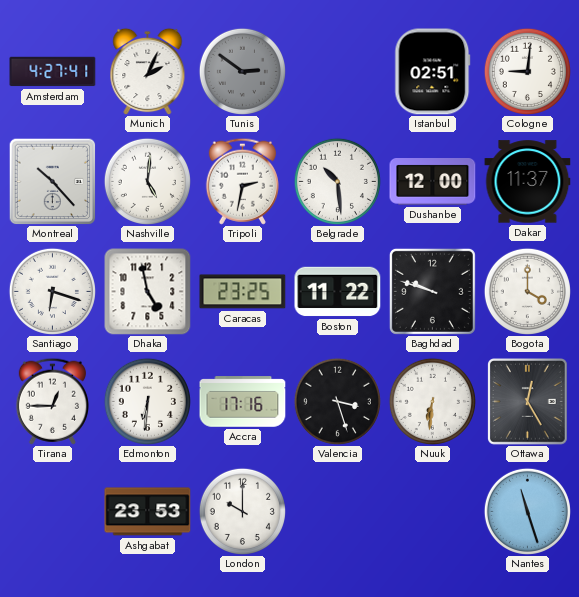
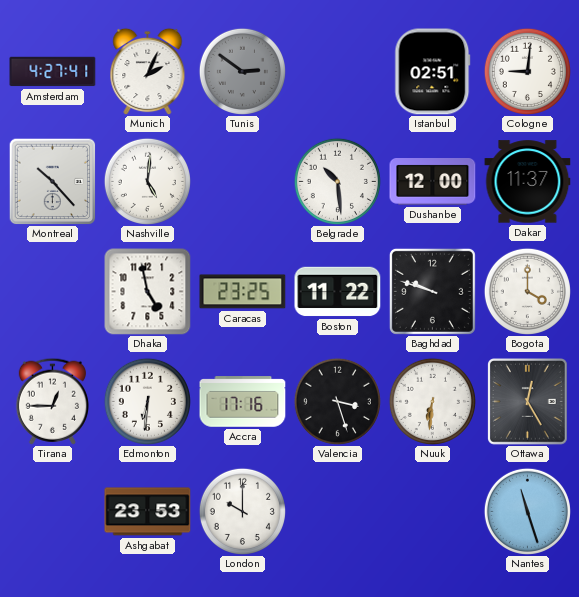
Tripoli: 2:32 -> none
Santiago: 6:18 -> none
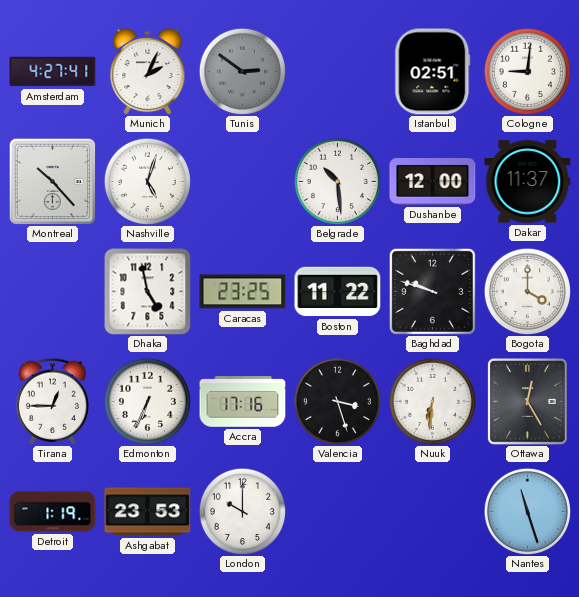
Nashville: 5:01 -> 5:03
Edmonton: 6:31 -> 6:34
Detroit: none -> 1:19
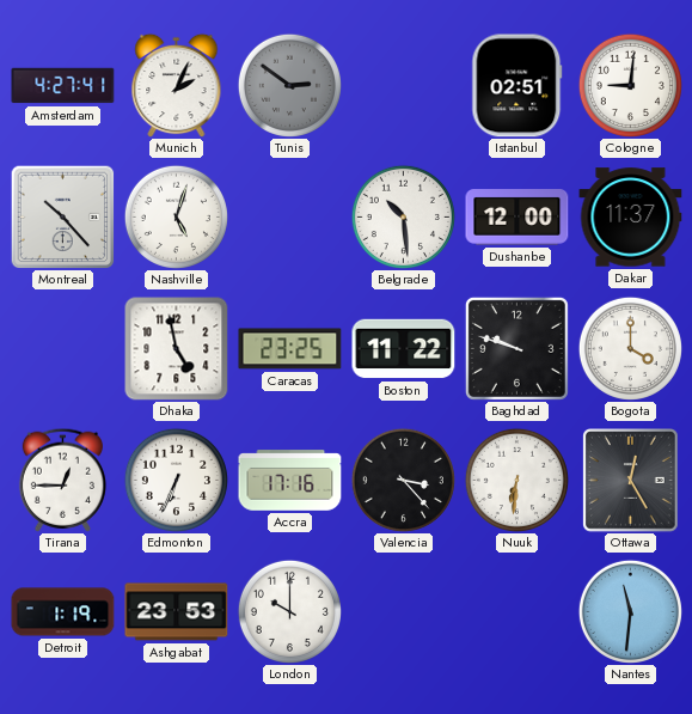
Valencia: 3:27 -> 3:23
Nantes: 11:27 -> 11:31
